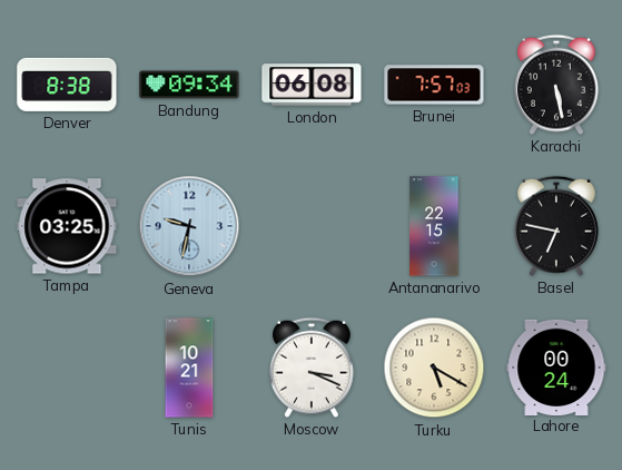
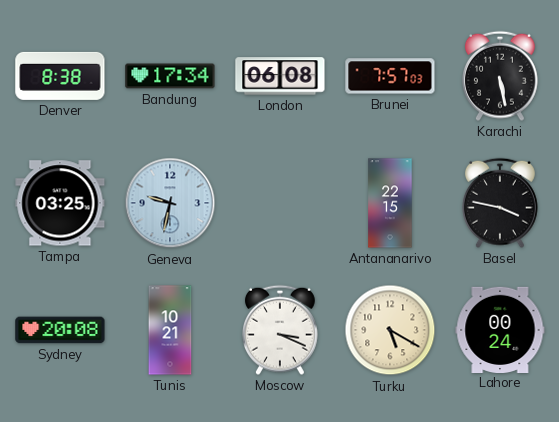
Bandung: 09:34 -> 17:34
Basel: 6:47 -> 3:47
Sydney: none -> 20:08
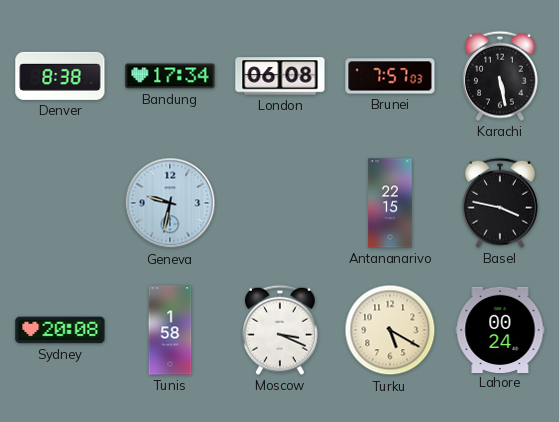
Tampa: 03:25 -> none
Tunis: 10:21 -> 1:58
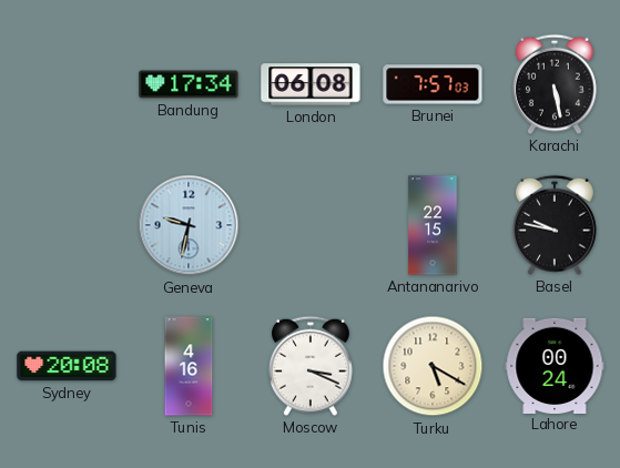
Denver: 8:38 -> none
Basel: 3:47 -> 9:47
Tunis: 1:58 -> 4:16
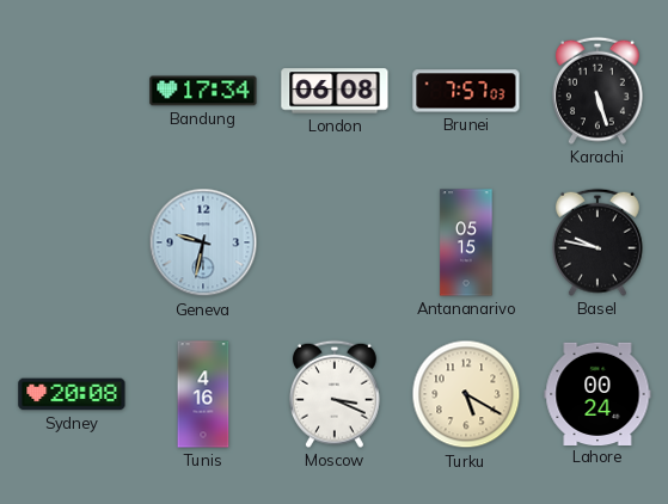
Karachi: 5:28 -> 5:27
Antananarivo: 22:15 -> 05:15
